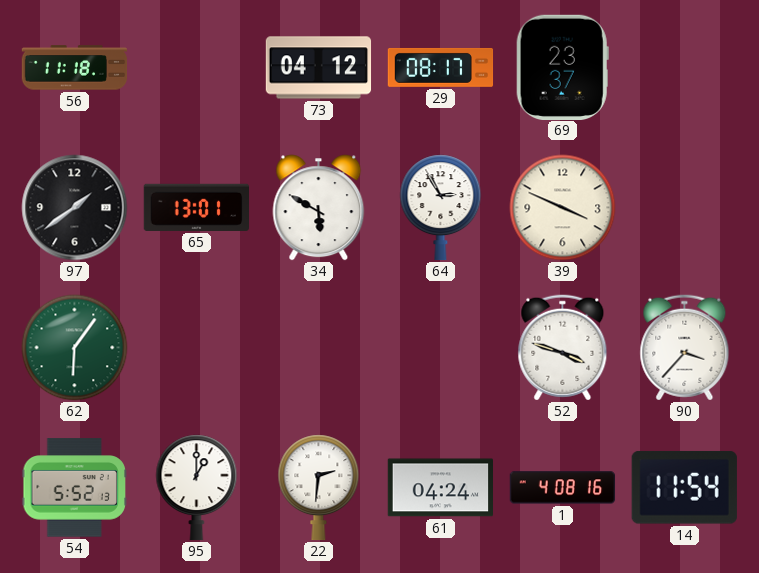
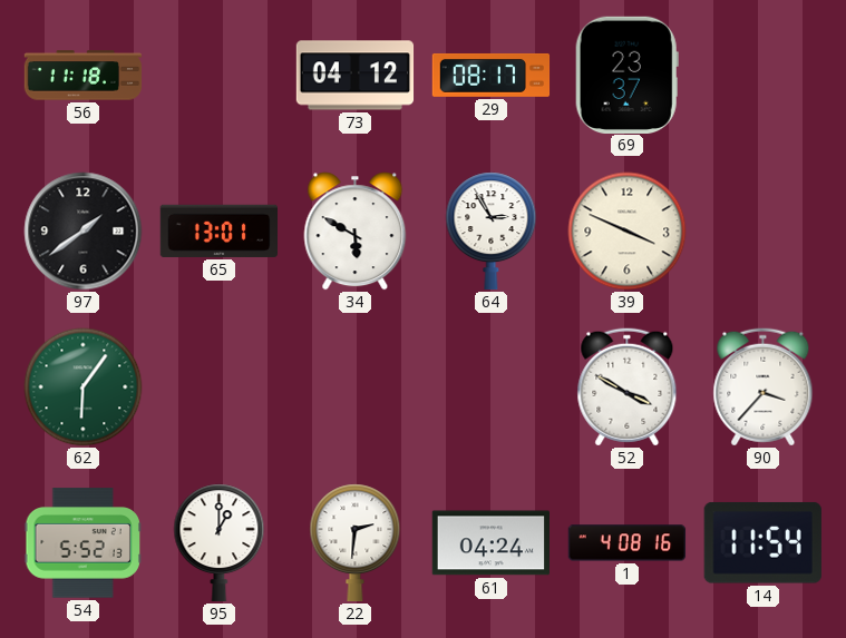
52: 3:48 -> 3:50
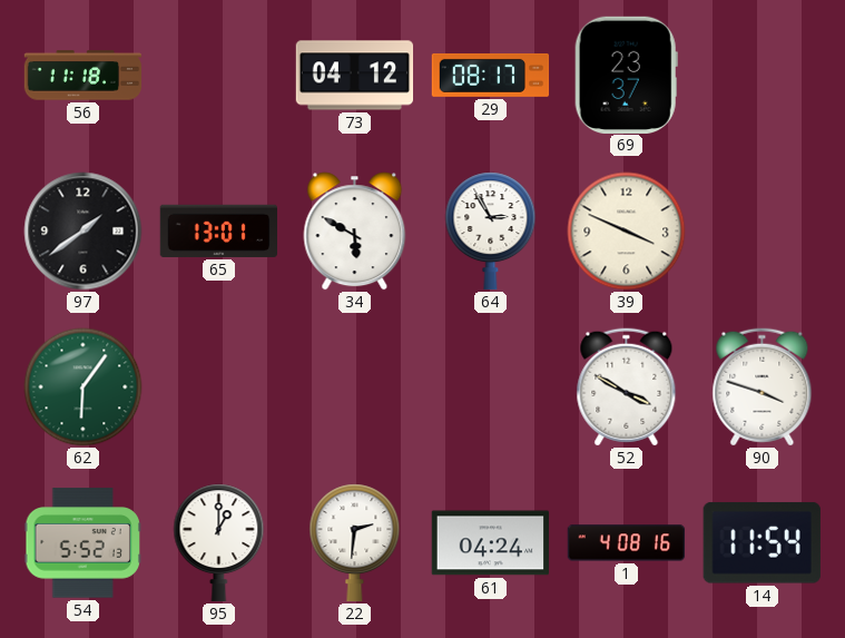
90: 3:37 -> 3:48
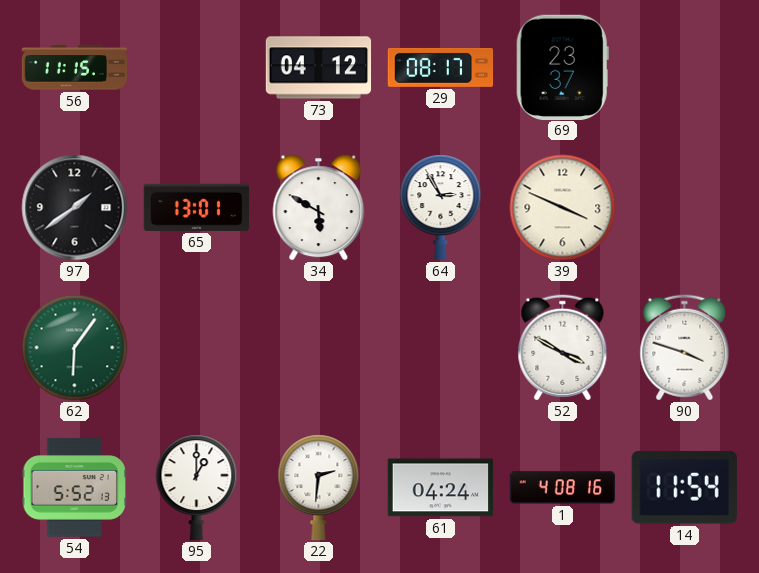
56: 11:18 -> 11:15
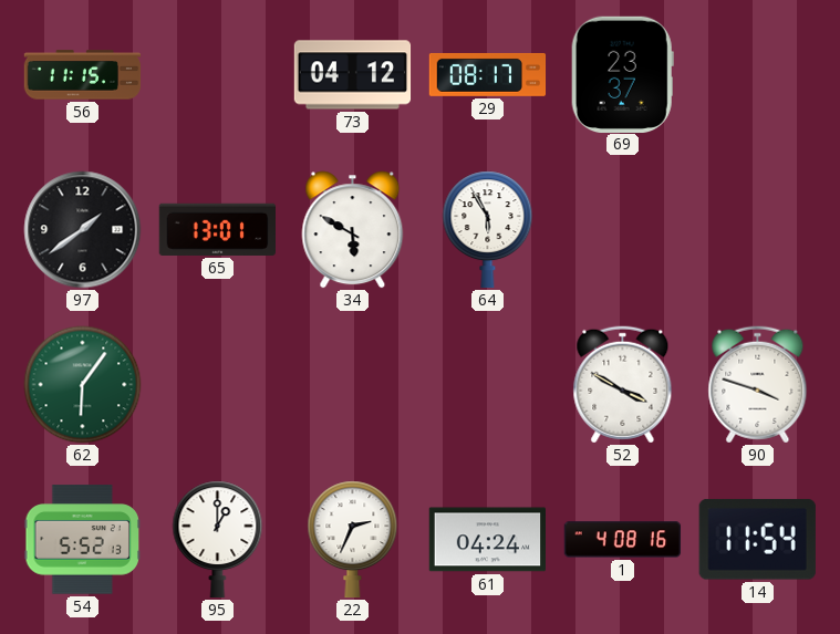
64: 2:55 -> 5:55
39: 3:49 -> none
22: 2:31 -> 2:34
